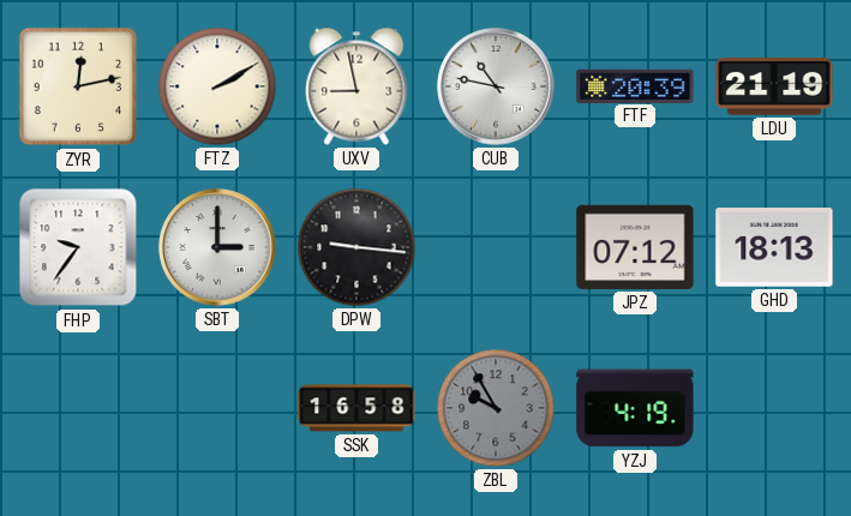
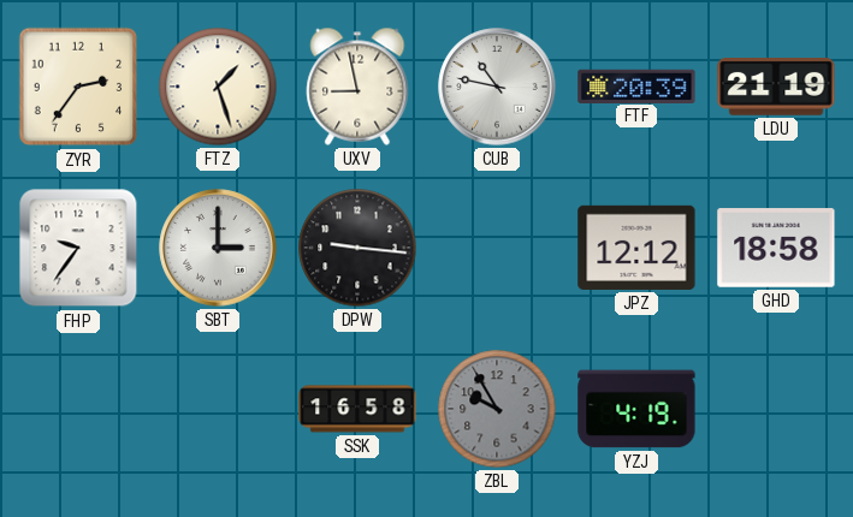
ZYR: 12:13 -> 2:36
FTZ: 2:10 -> 1:27
JPZ: 07:12 -> 12:12
GHD: 18:13 -> 18:58
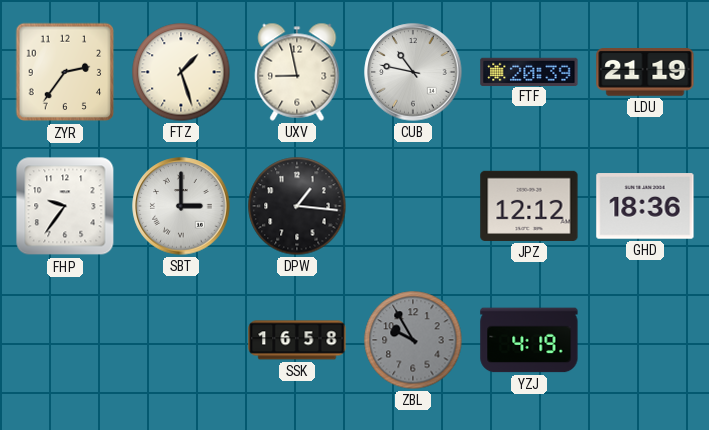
DPW: 9:16 -> 1:16
GHD: 18:58 -> 18:36
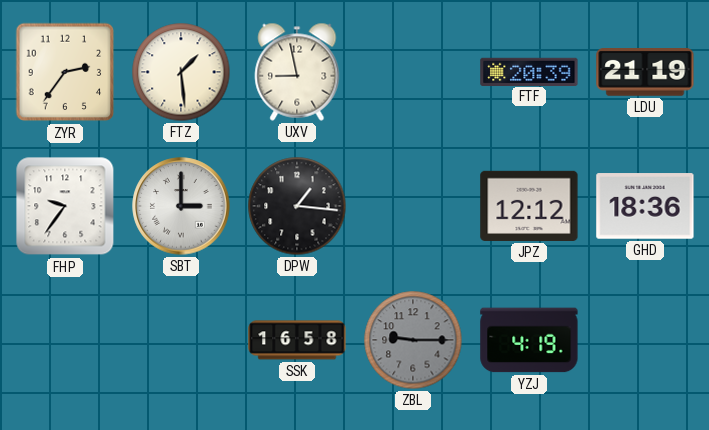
FTZ: 1:27 -> 1:29
CUB: 10:47 -> none
ZBL: 9:55 -> 9:15
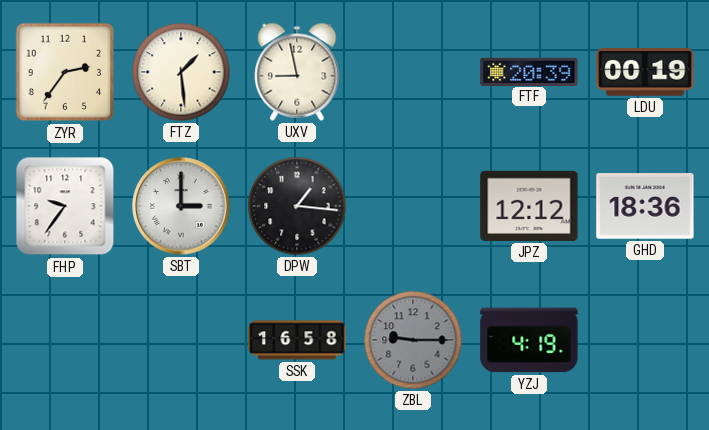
LDU: 21:19 -> 00:19
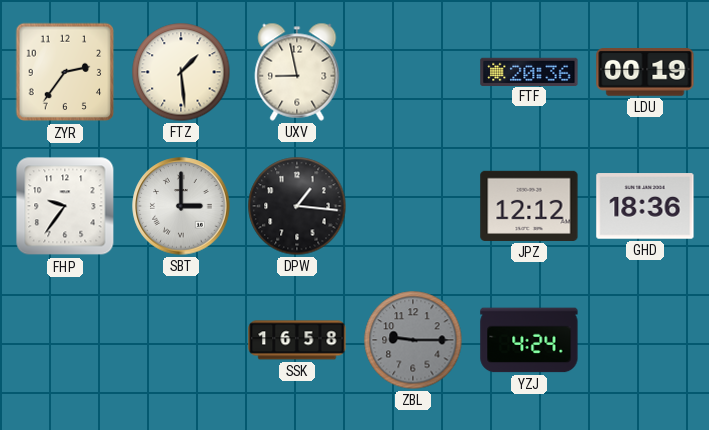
FTF: 20:39 -> 20:36
YZJ: 4:19 -> 4:24
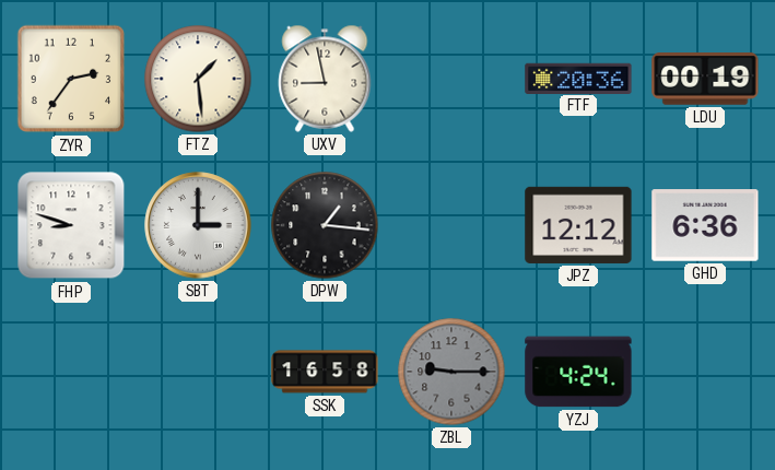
FHP: 9:36 -> 8:48
GHD: 18:36 -> 6:36
